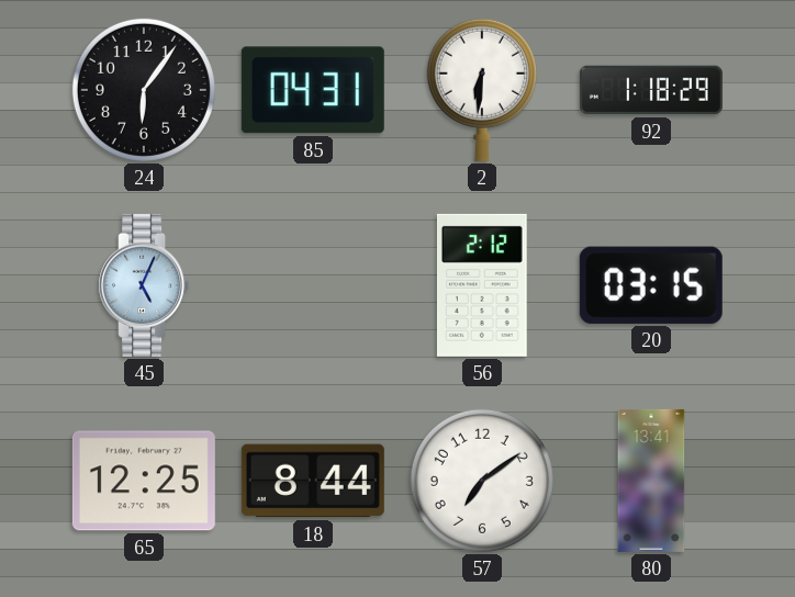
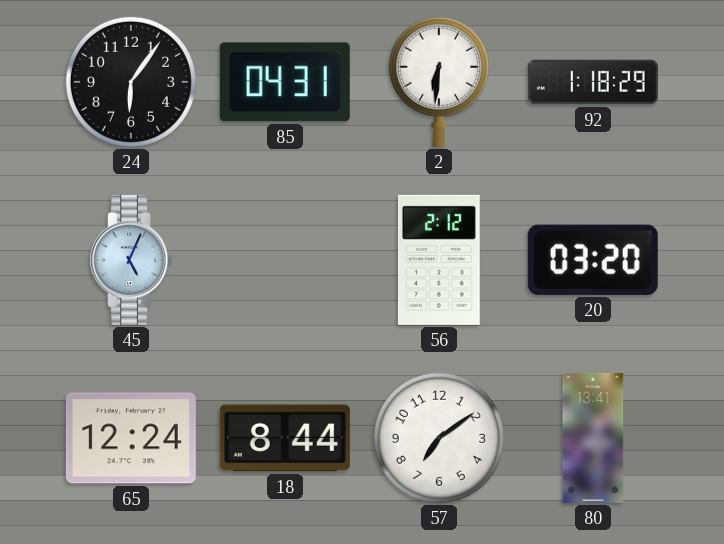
20: 03:15 -> 03:20
65: 12:25 -> 12:24
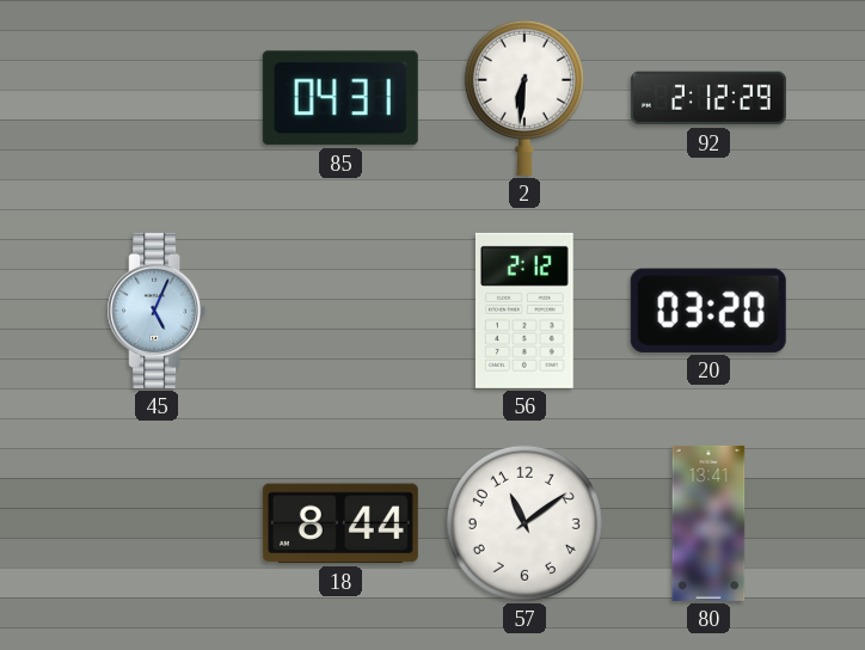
24: 6:06 -> none
92: 1:18 -> 2:12
65: 12:24 -> none
57: 7:09 -> 11:09
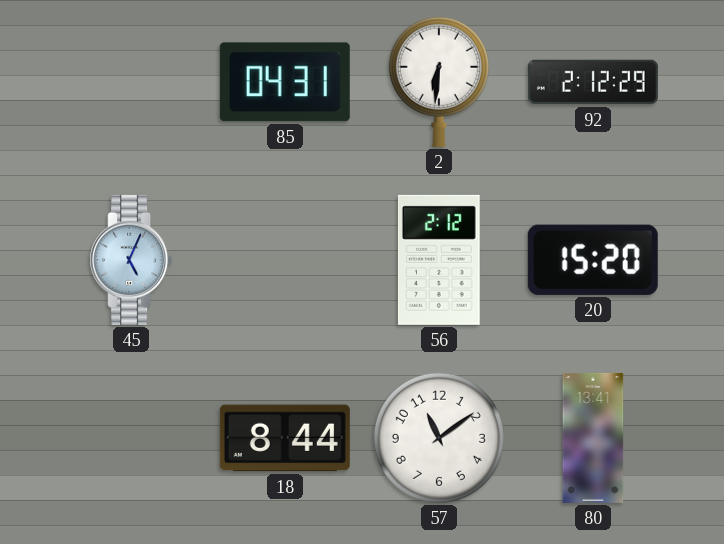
20: 03:20 -> 15:20
